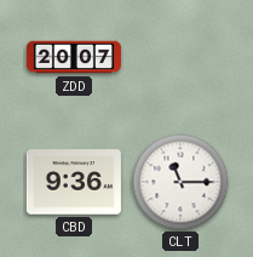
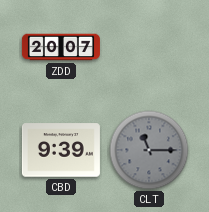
CBD: 9:36 -> 9:39
CLT dial: white -> grey
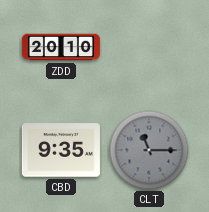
ZDD: 20:07 -> 20:10
CBD: 9:39 -> 9:35
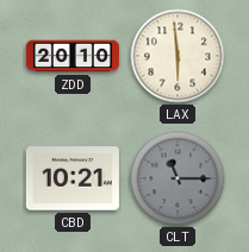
LAX: none -> 5:59
CBD: 9:35 -> 10:21
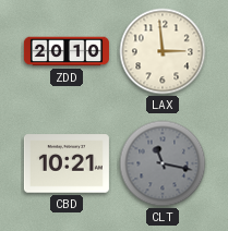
LAX: 5:59 -> 2:59
CLT: 11:15 -> 11:17
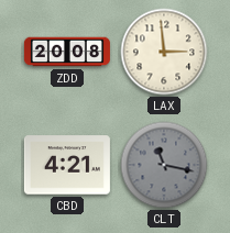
ZDD: 20:10 -> 20:08
CBD: 10:21 -> 4:21
